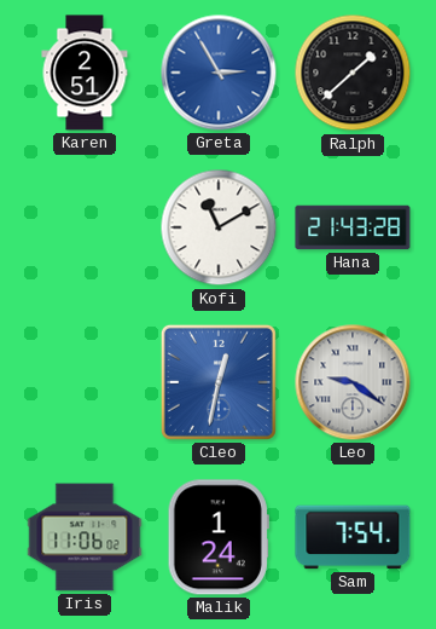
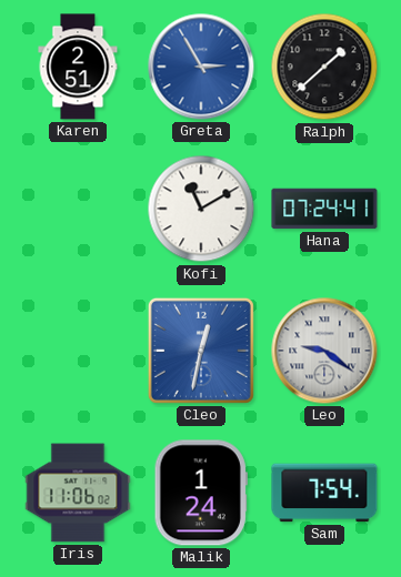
Hana: 21:43 -> 07:24
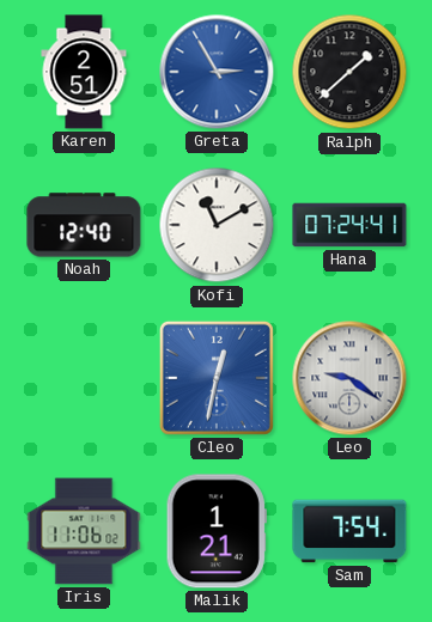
Noah: none -> 12:40
Malik: 1:24 -> 1:21
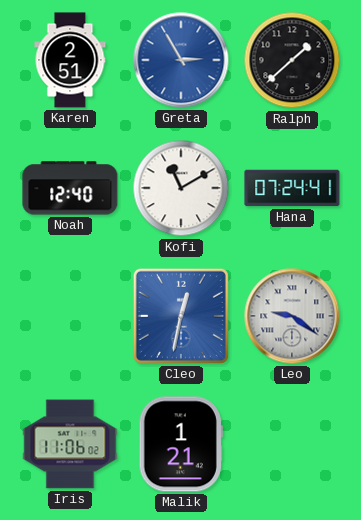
Sam: 7:54 -> none
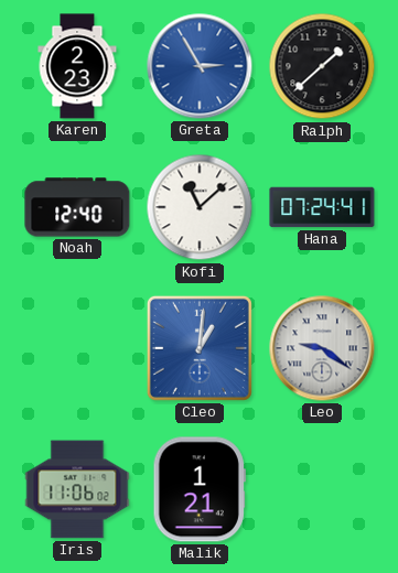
Karen: 2:51 -> 2:23
Kofi: 11:10 -> 11:08
Cleo: 12:32 -> 1:01
